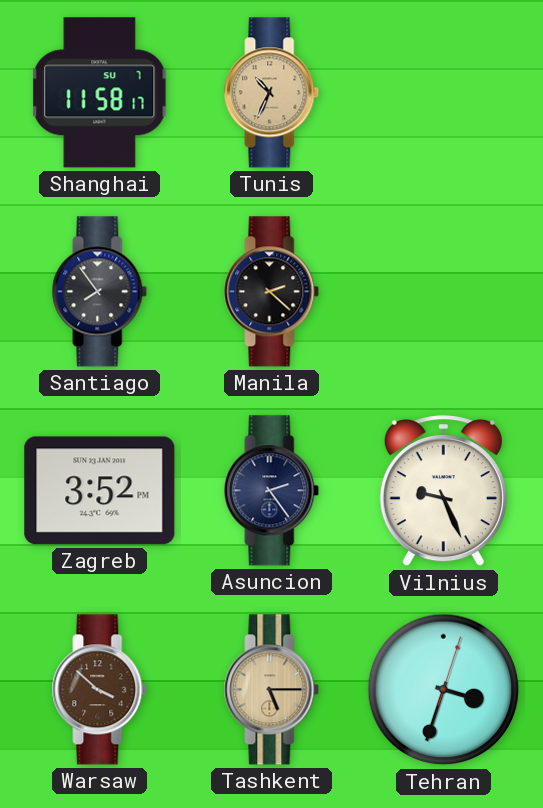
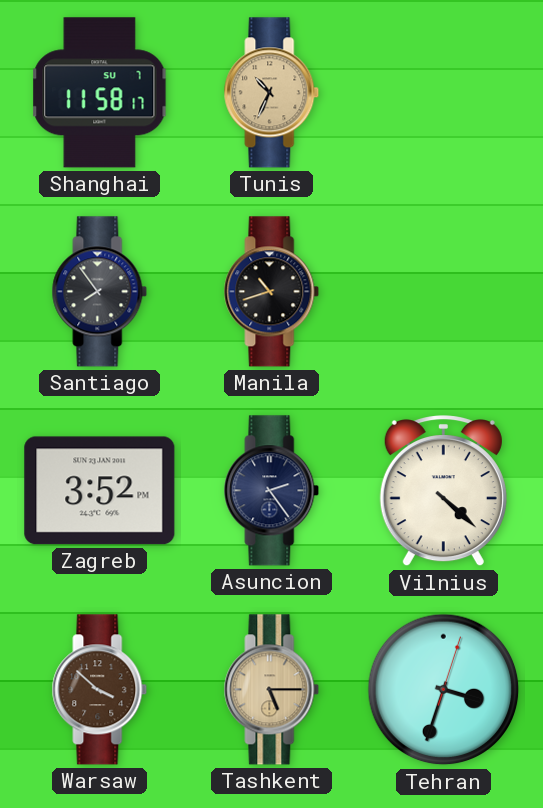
Manila: 2:22 -> 10:42
Vilnius: 9:26 -> 4:22
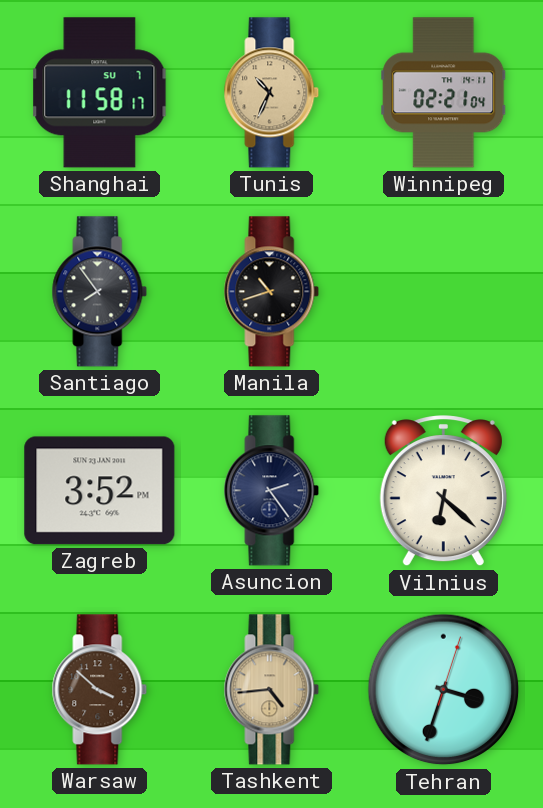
Winnipeg: none -> 02:21
Vilnius: 4:22 -> 6:22
Tashkent: 5:15 -> 4:44
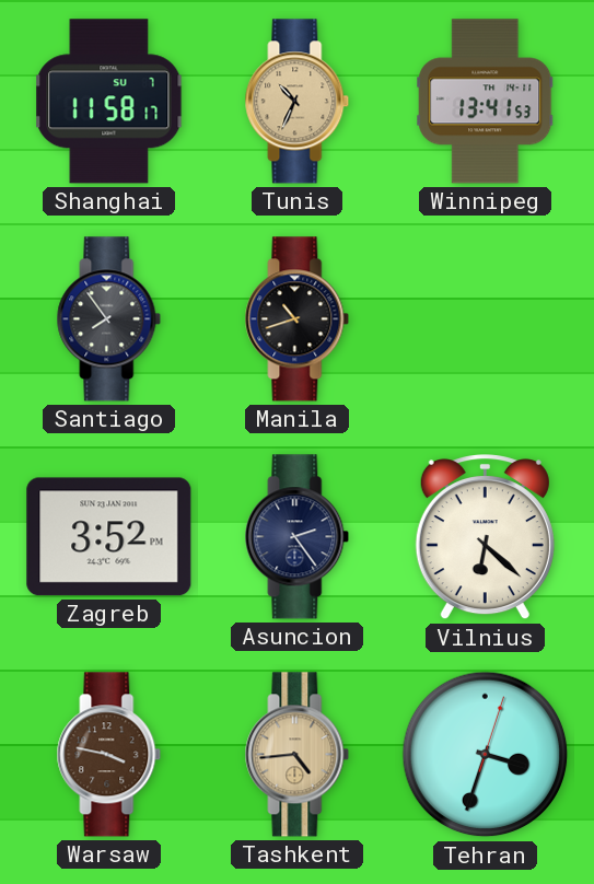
Winnipeg: 02:21 -> 13:41
Warsaw: 3:52 -> 3:47
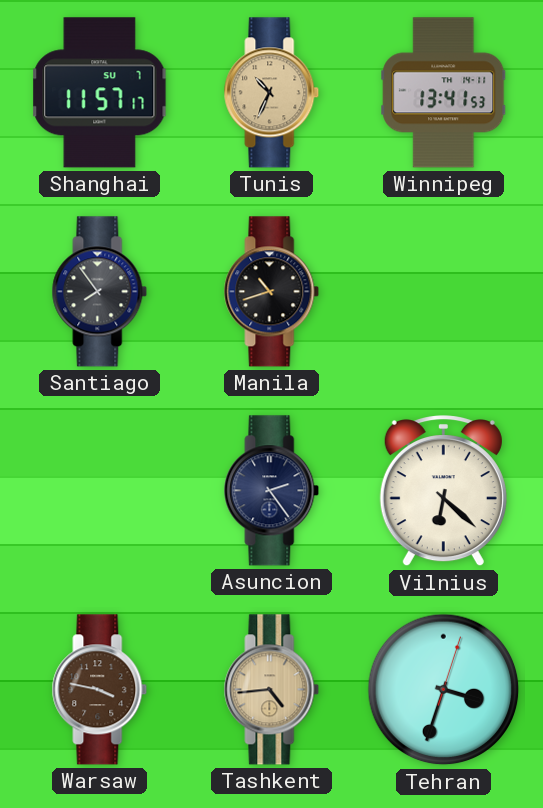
Shanghai: 11:58 -> 11:57
Zagreb: 3:52 -> none
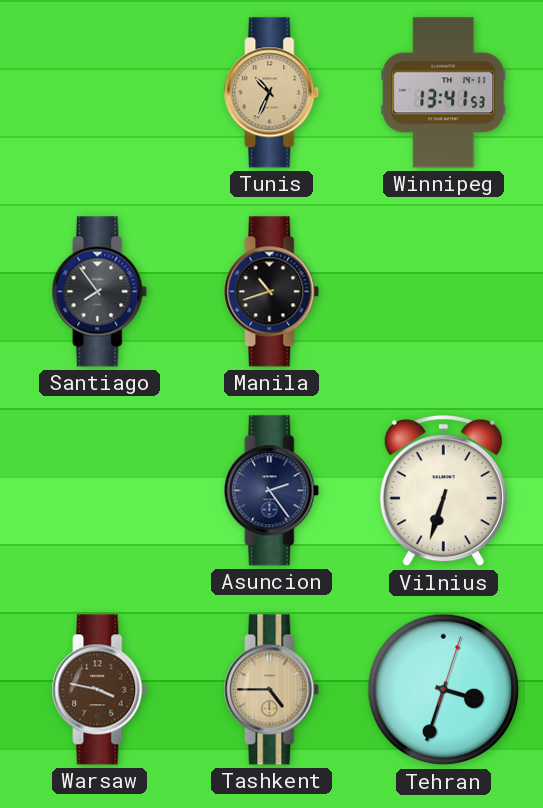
Shanghai: 11:57 -> none
Vilnius: 6:22 -> 6:33
Tashkent: 4:44 -> 4:45
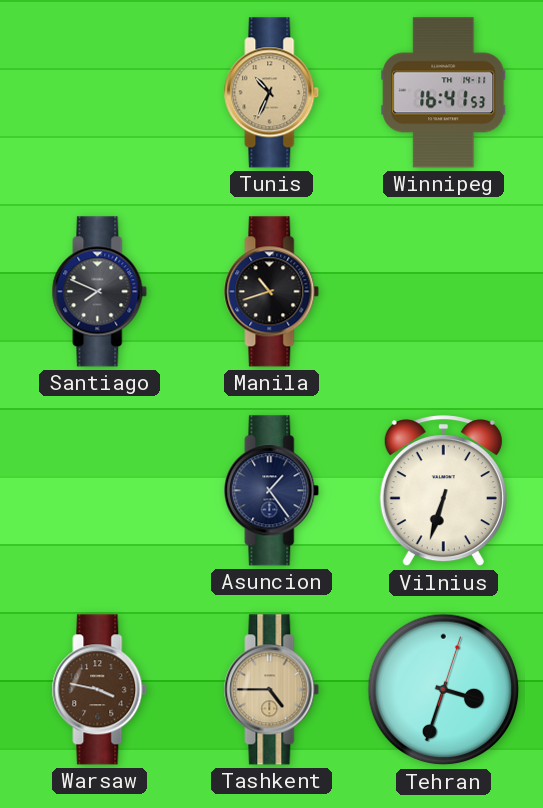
Winnipeg: 13:41 -> 16:41
Santiago: 7:54 -> 7:49
Asuncion: 2:24 -> 1:24
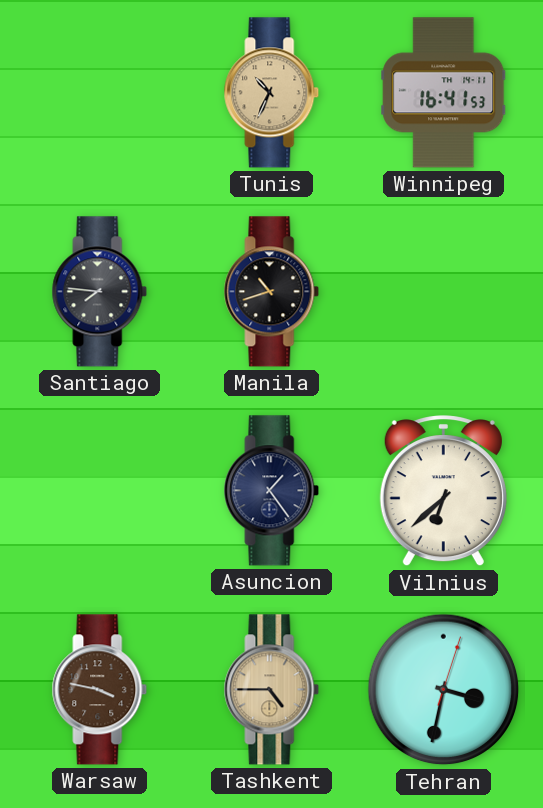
Santiago: 7:49 -> 7:46
Vilnius: 6:33 -> 6:38
Tehran: 3:33 -> 3:32
